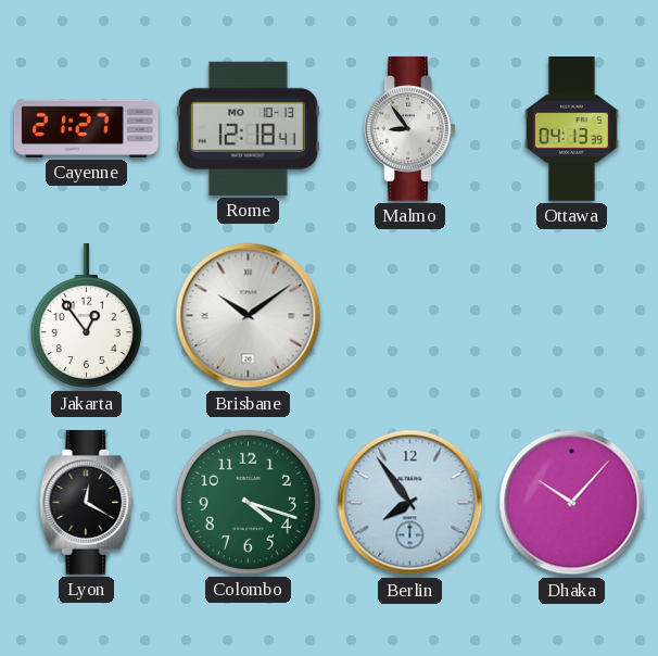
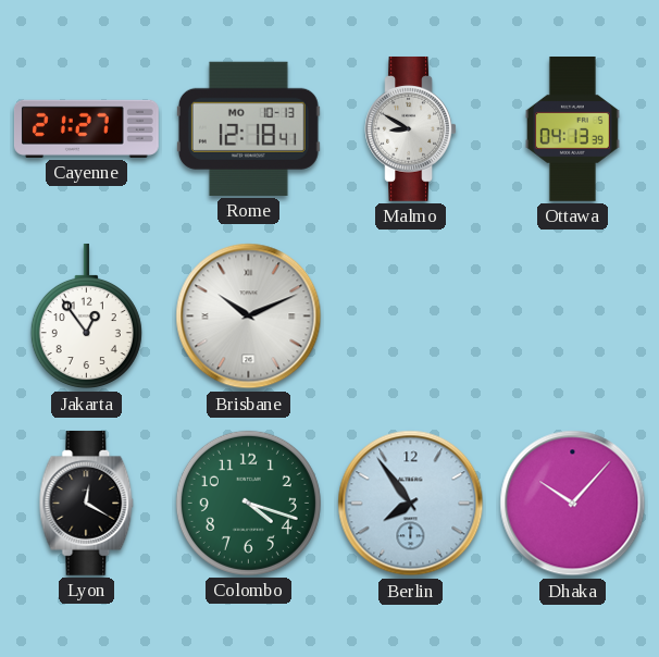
Malmo: 8:54 -> 8:50
Brisbane: 10:09 -> 10:11
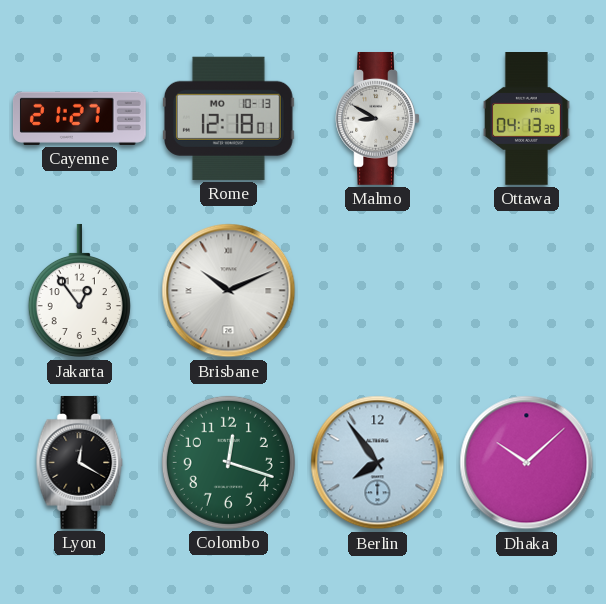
Rome: 12:18:41 -> 12:18:01
Colombo: 4:18 -> 12:18
Dhaka: 10:07 -> 10:08
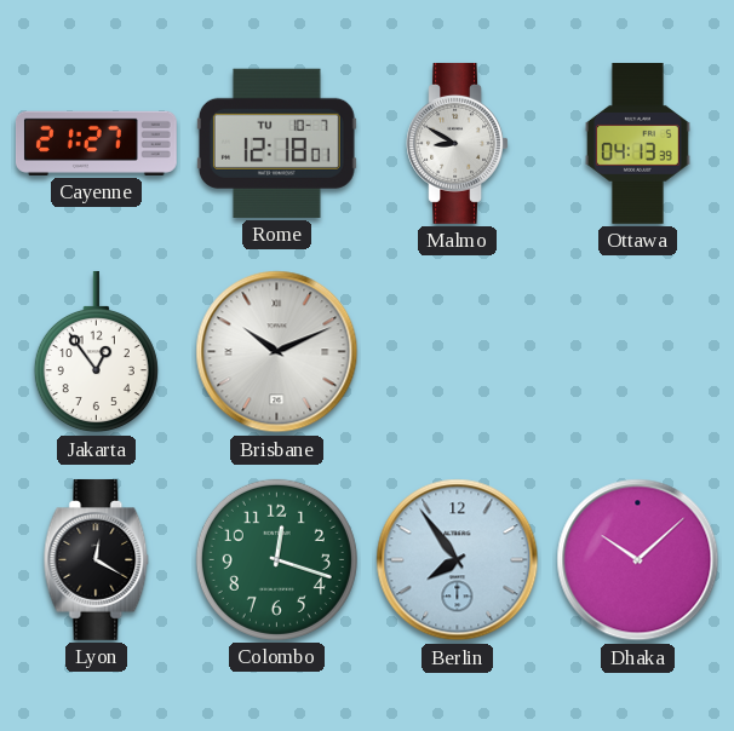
Rome date: MO 10-13 -> TU 10-7
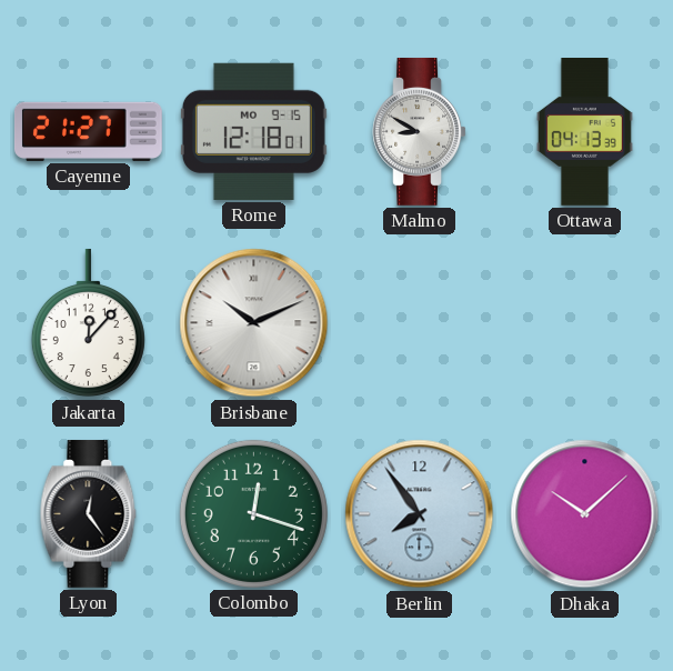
Rome date: TU 10-7 -> MO 9-15
Jakarta: 12:54 -> 12:07
Lyon: 12:20 -> 12:24
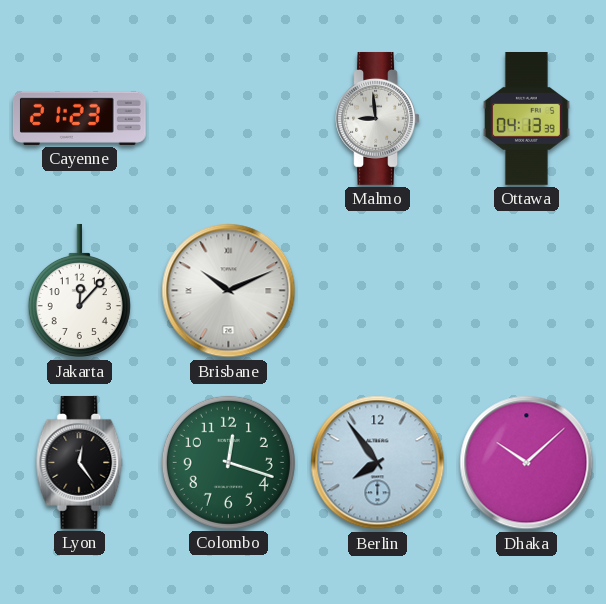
Cayenne: 21:27 -> 21:23
Rome: 12:18 -> none
Malmo: 8:50 -> 8:59
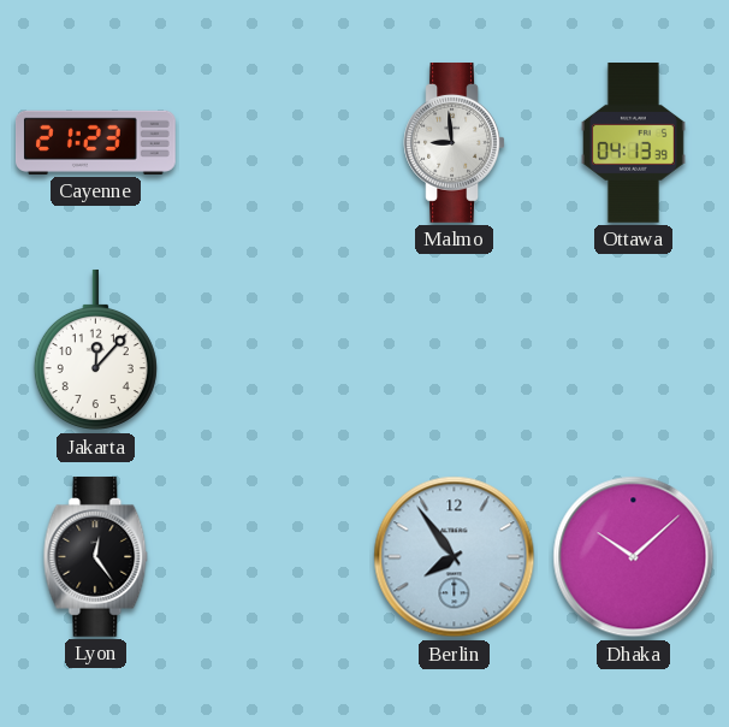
Brisbane: 10:11 -> none
Colombo: 12:18 -> none
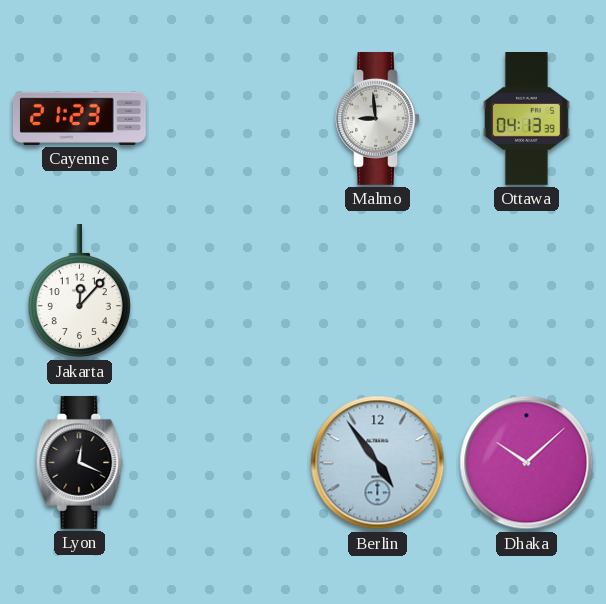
Lyon: 12:24 -> 12:19
Berlin: 7:54 -> 4:54
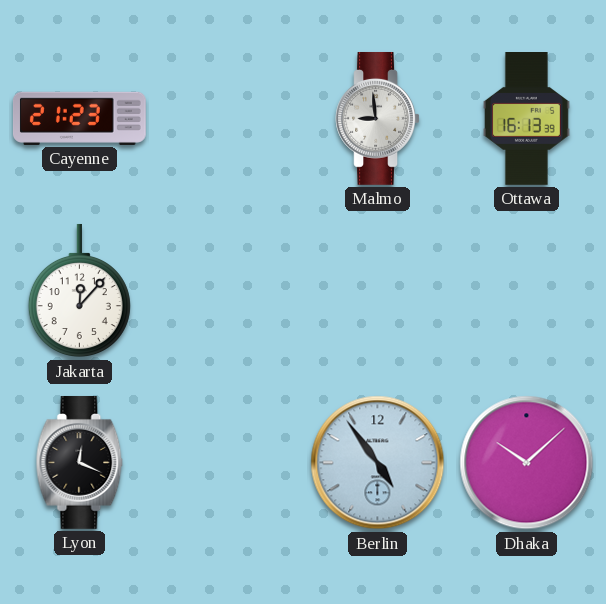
Ottawa: 04:13 -> 16:13
